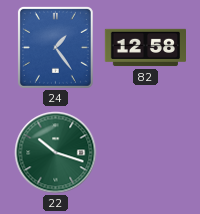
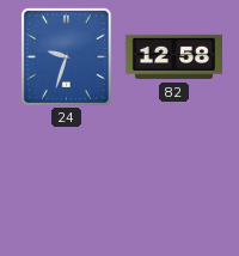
24: 1:24 -> 9:33
22: 10:18 -> none
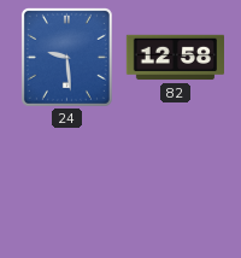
24: 9:33 -> 9:29
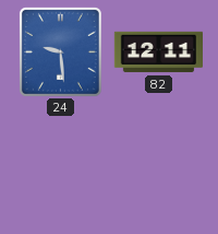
82: 12:58 -> 12:11
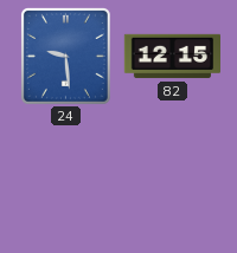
82: 12:11 -> 12:15
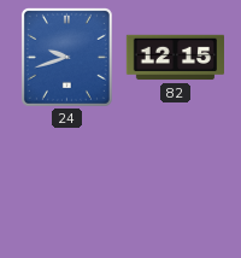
24: 9:29 -> 9:42
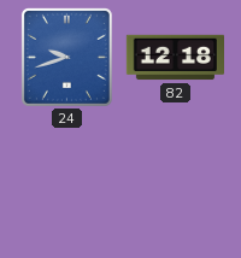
82: 12:15 -> 12:18
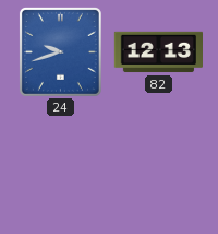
82: 12:18 -> 12:13
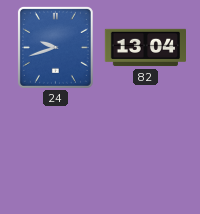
82: 12:13 -> 13:04
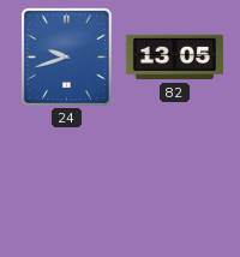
82: 13:04 -> 13:05
